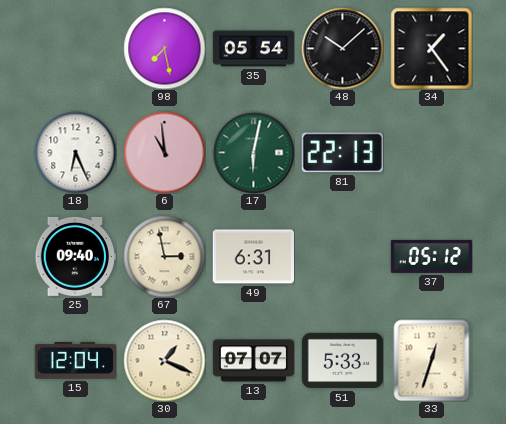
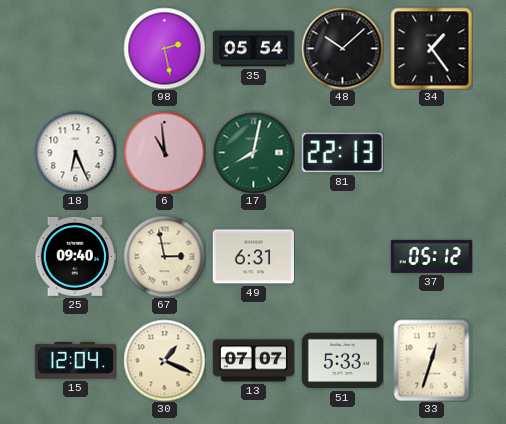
98: 7:28 -> 2:28
17: 6:02 -> 8:02
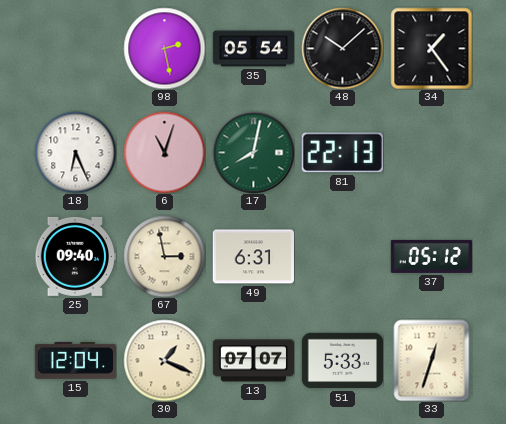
6: 10:59 -> 11:03
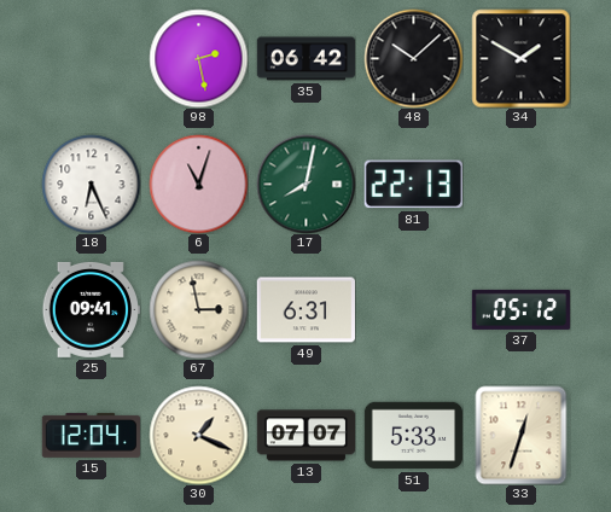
35: 05:54 -> 06:42
34: 1:24 -> 1:50
25: 09:40 -> 09:41
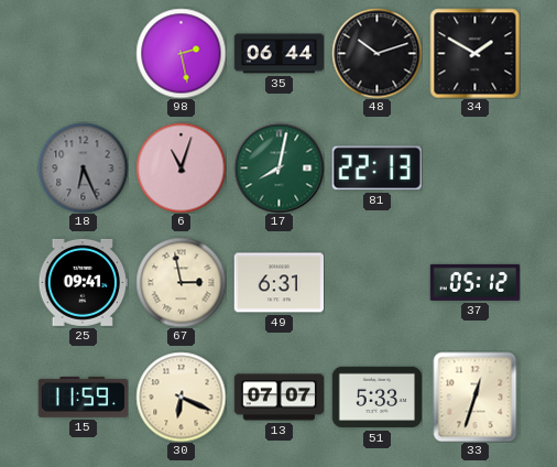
35: 06:42 -> 06:44
48: 10:08 -> 10:12
18 dial: white -> grey
15: 12:04 -> 11:59
30: 1:19 -> 6:19
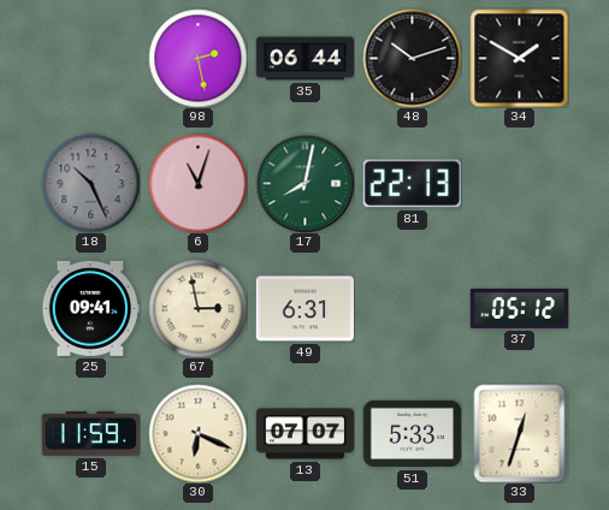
18: 6:26 -> 10:26
